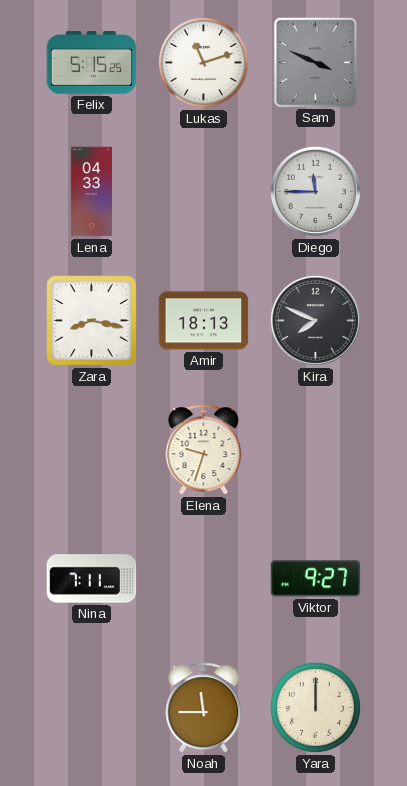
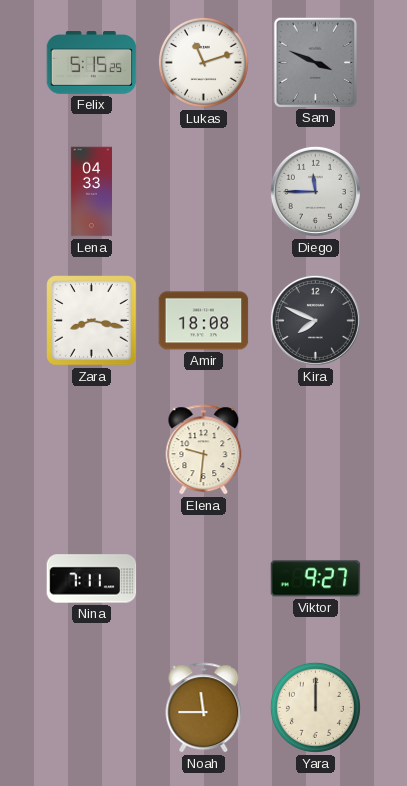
Amir: 18:13 -> 18:08
Elena: 9:33 -> 9:31
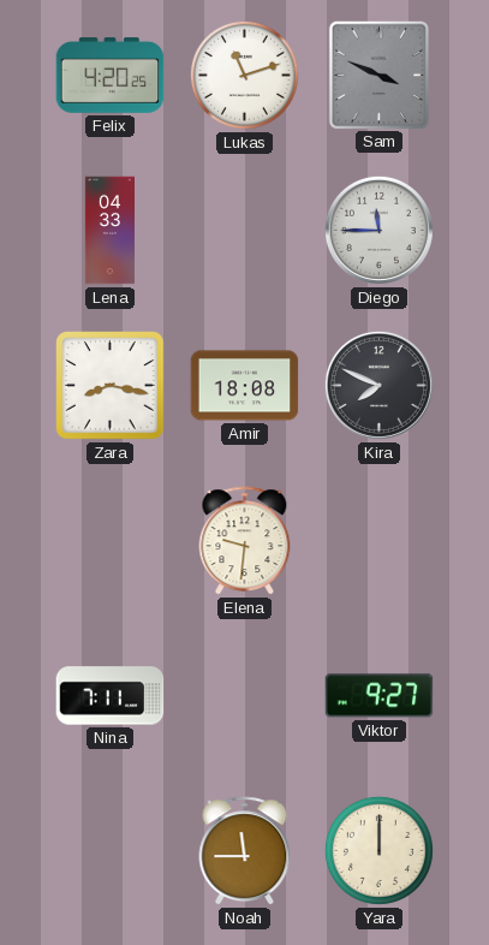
Felix: 5:15 -> 4:20
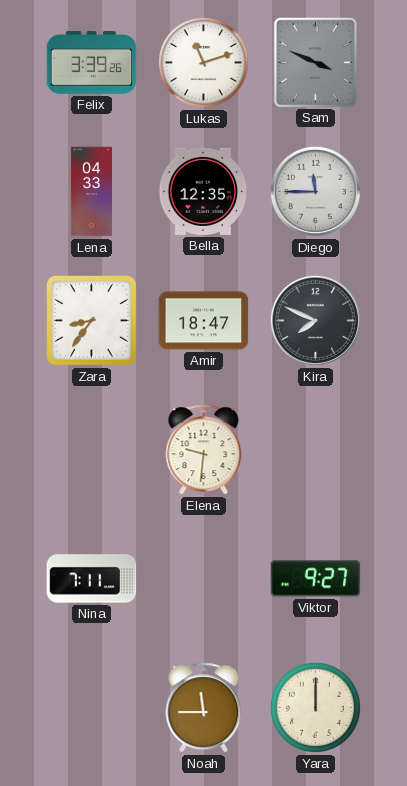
Felix: 4:20 -> 3:39
Bella: none -> 12:35
Zara: 8:17 -> 8:36
Amir: 18:08 -> 18:47
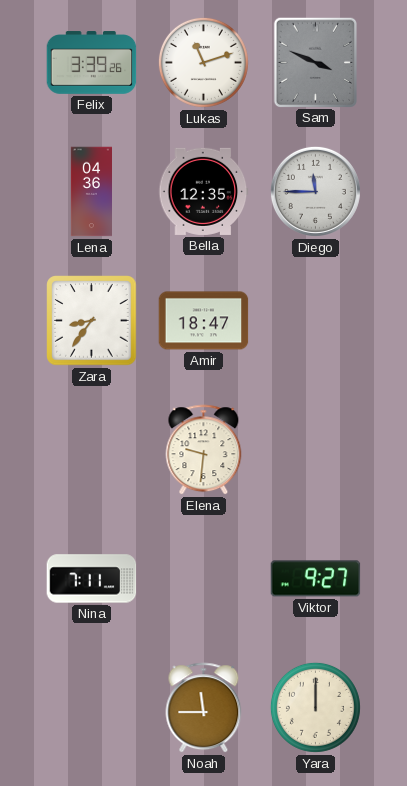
Lena: 04:33 -> 04:36
Kira: 7:49 -> none
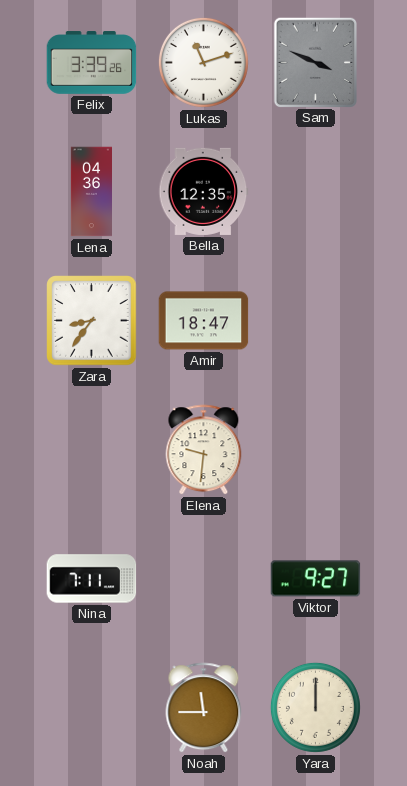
Diego: 11:45 -> none
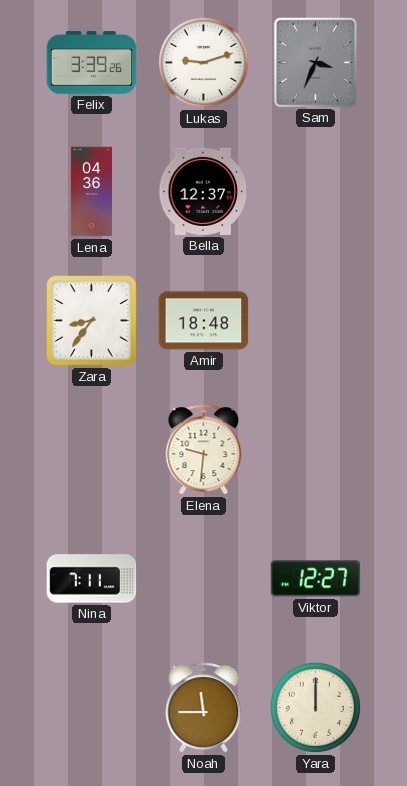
Lukas: 11:12 -> 9:12
Sam: 3:49 -> 3:34
Bella: 12:35 -> 12:37
Amir: 18:47 -> 18:48
Viktor: 9:27 -> 12:27
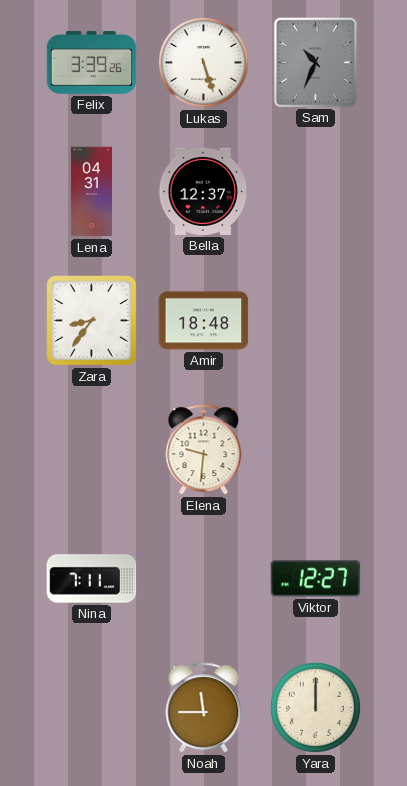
Lukas: 9:12 -> 5:27
Sam: 3:34 -> 10:34
Lena: 04:36 -> 04:31
